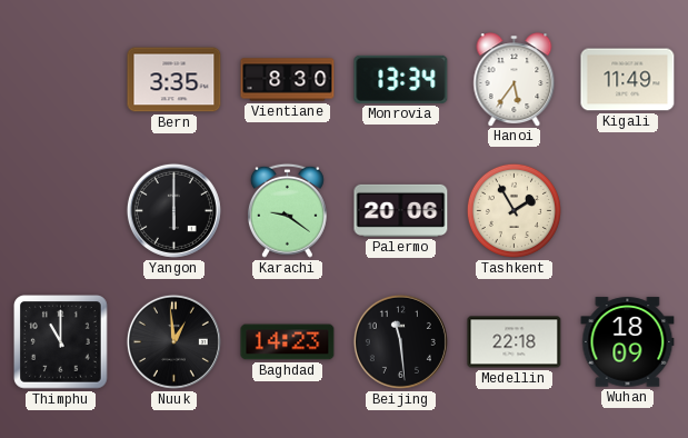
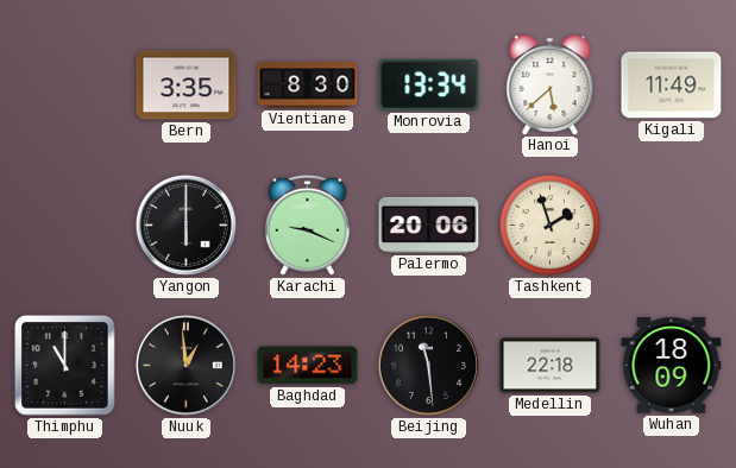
Hanoi: 5:36 -> 5:38
Karachi: 9:21 -> 9:19
Tashkent: 1:55 -> 1:57
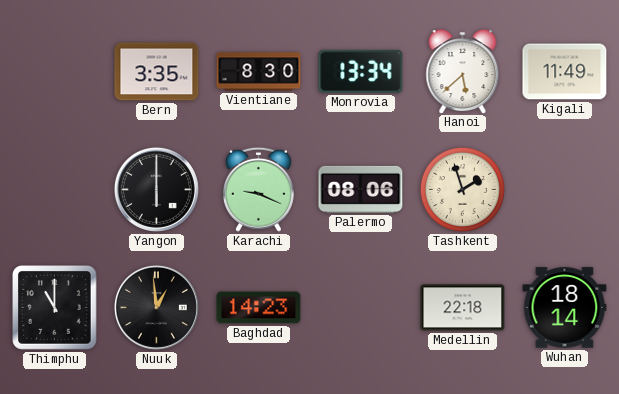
Palermo: 20:06 -> 08:06
Beijing: 11:29 -> none
Wuhan: 18:09 -> 18:14
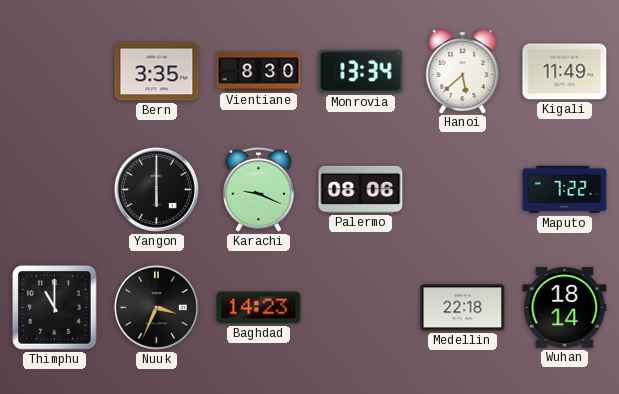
Tashkent: 1:57 -> none
Maputo: none -> 7:22
Nuuk: 12:59 -> 3:34
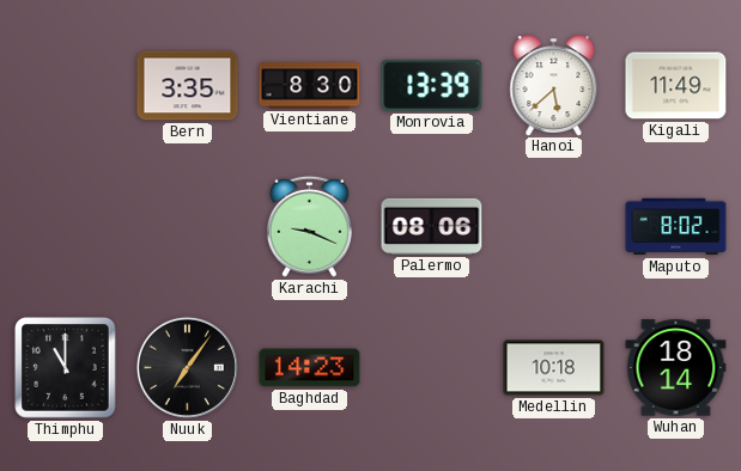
Monrovia: 13:34 -> 13:39
Yangon: 6:00 -> none
Maputo: 7:22 -> 8:02
Nuuk: 3:34 -> 7:06
Medellin: 22:18 -> 10:18
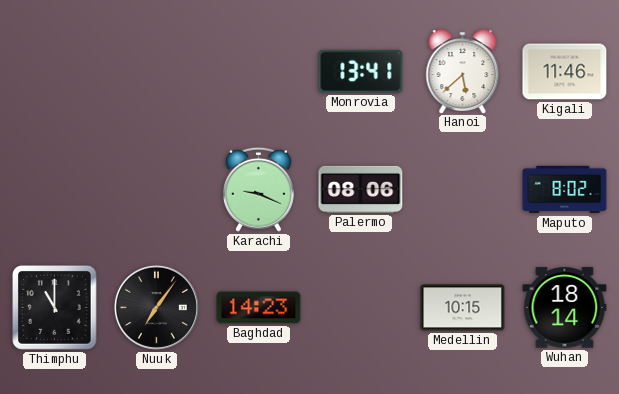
Bern: 3:35 -> none
Vientiane: 8:30 -> none
Monrovia: 13:39 -> 13:41
Kigali: 11:49 -> 11:46
Medellin: 10:18 -> 10:15
